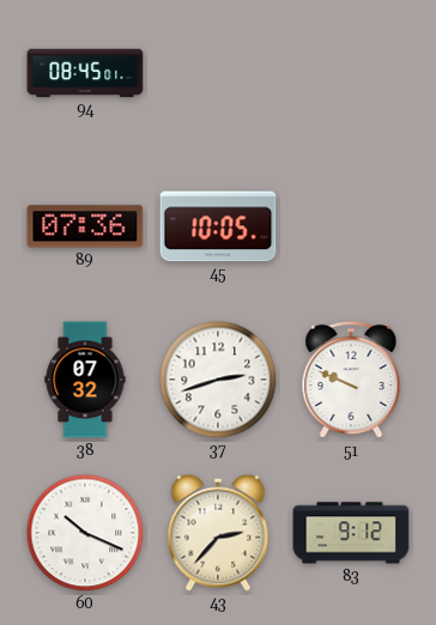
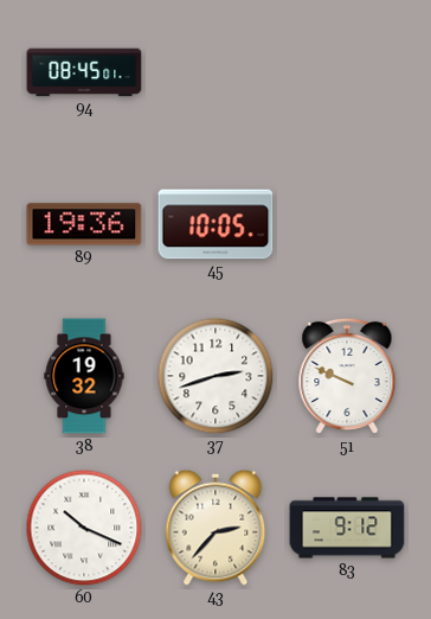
89: 07:36 -> 19:36
38: 07:32 -> 19:32
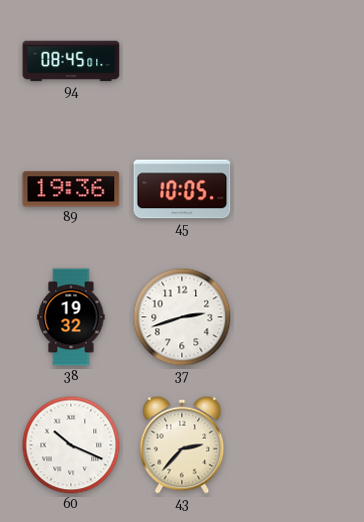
51: 9:49 -> none
83: 9:12 -> none
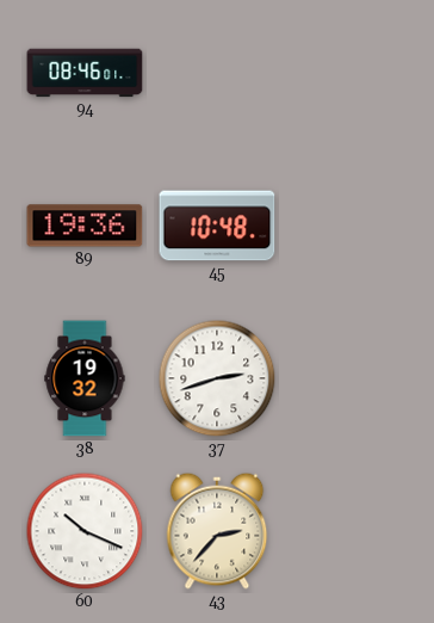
94: 08:45 -> 08:46
45: 10:05 -> 10:48
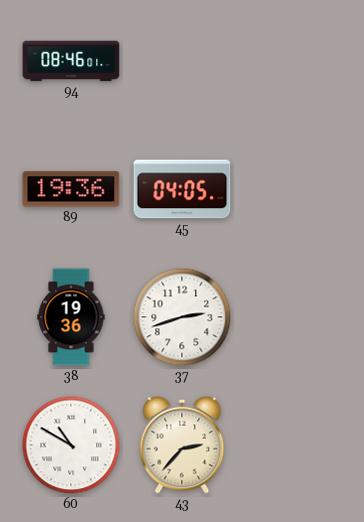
45: 10:48 -> 04:05
38: 19:32 -> 19:36
60: 10:19 -> 10:50
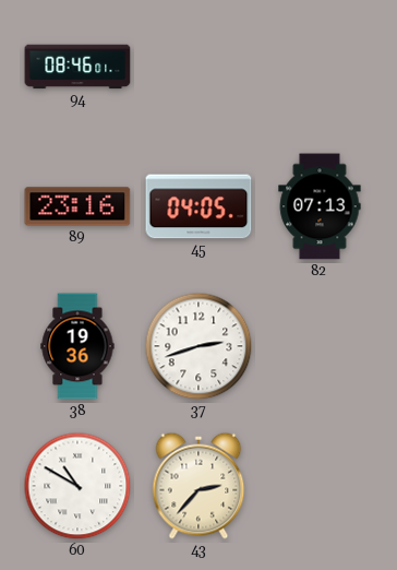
89: 19:36 -> 23:16
82: none -> 07:13
